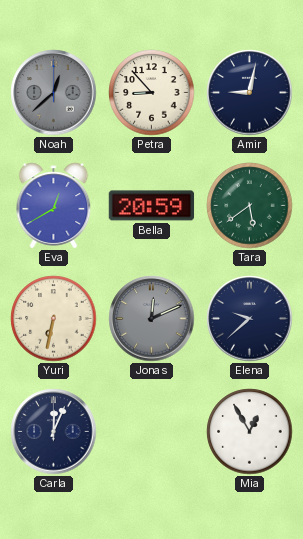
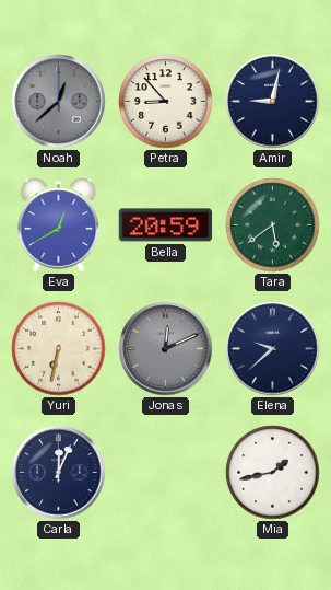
Mia: 12:55 -> 1:43
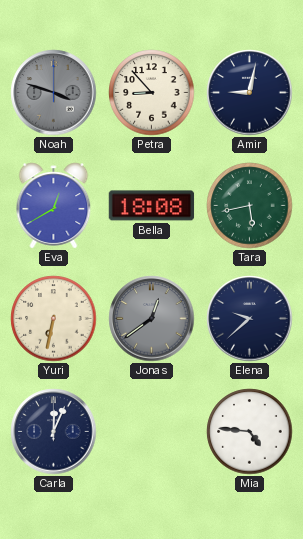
Noah: 12:38 -> 3:48
Bella: 20:59 -> 18:08
Tara: 5:39 -> 5:43
Jonas: 12:11 -> 12:39
Mia: 1:43 -> 4:46
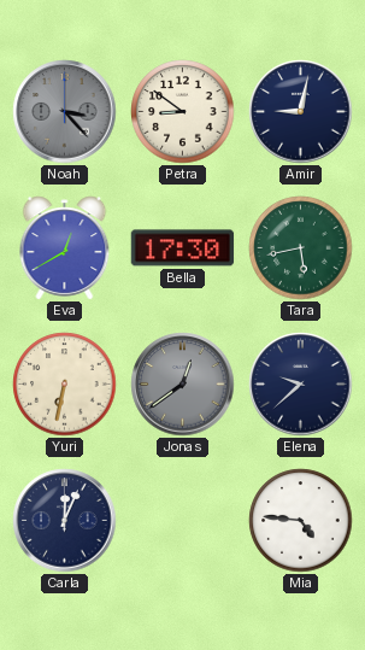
Noah: 3:48 -> 3:23
Petra: 8:53 -> 8:51
Bella: 18:08 -> 17:30
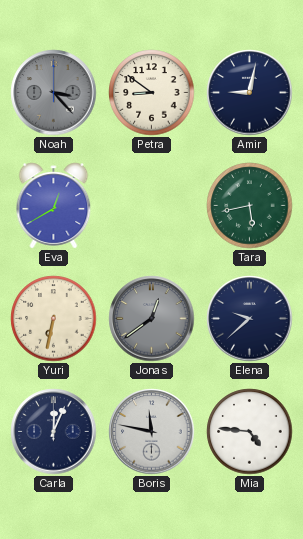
Bella: 17:30 -> none
Boris: none -> 11:47
